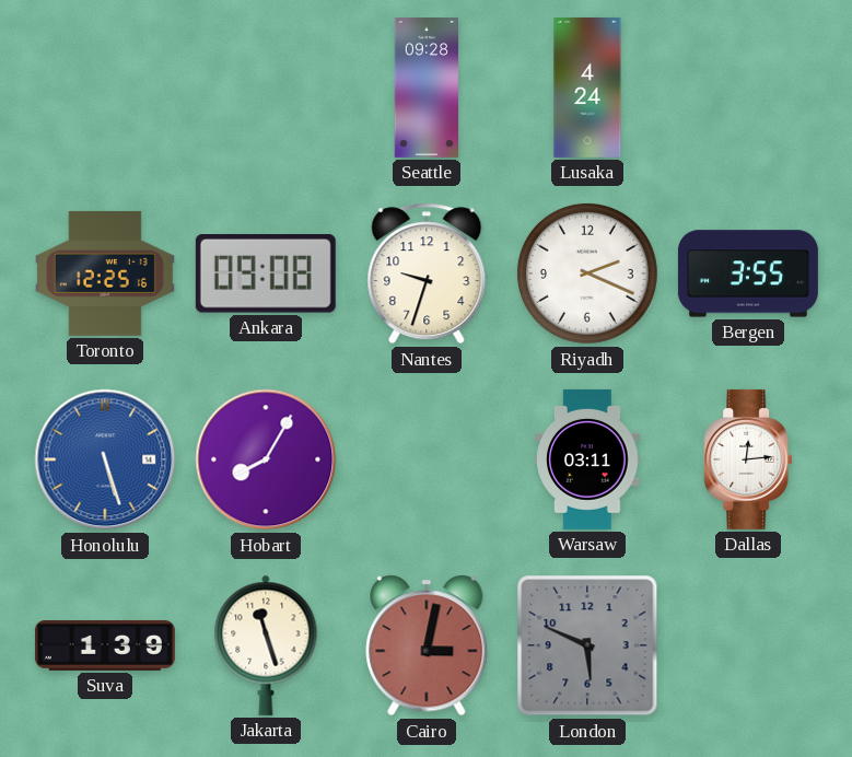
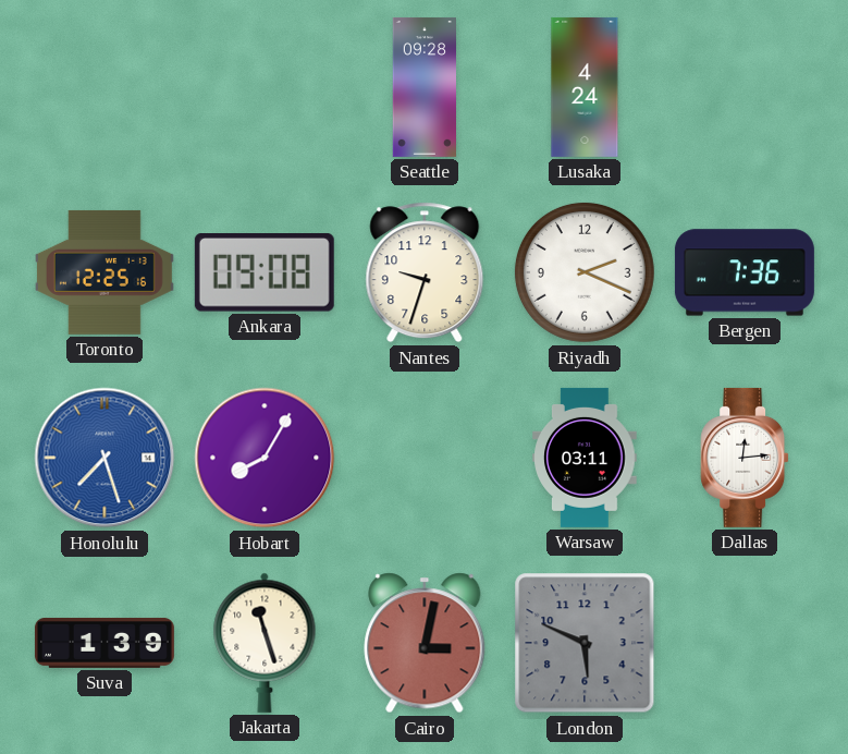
Bergen: 3:55 -> 7:36
Honolulu: 5:27 -> 7:27
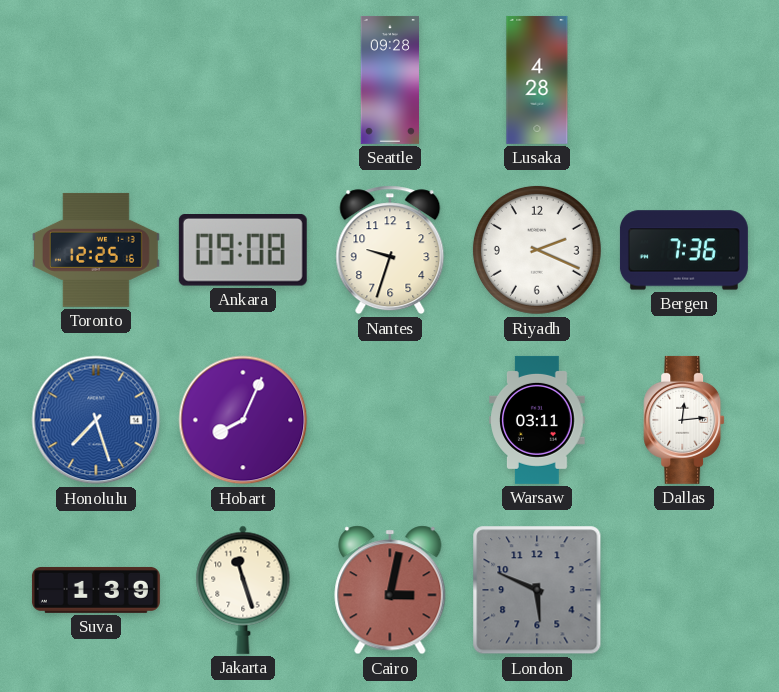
Lusaka: 4:24 -> 4:28
Hobart: 8:05 -> 8:04
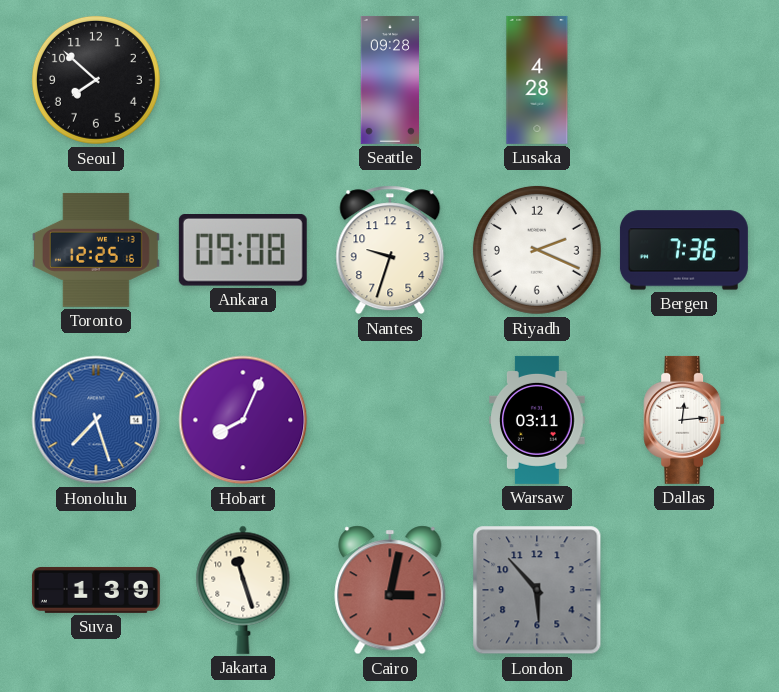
Seoul: none -> 7:52
London: 5:49 -> 5:53
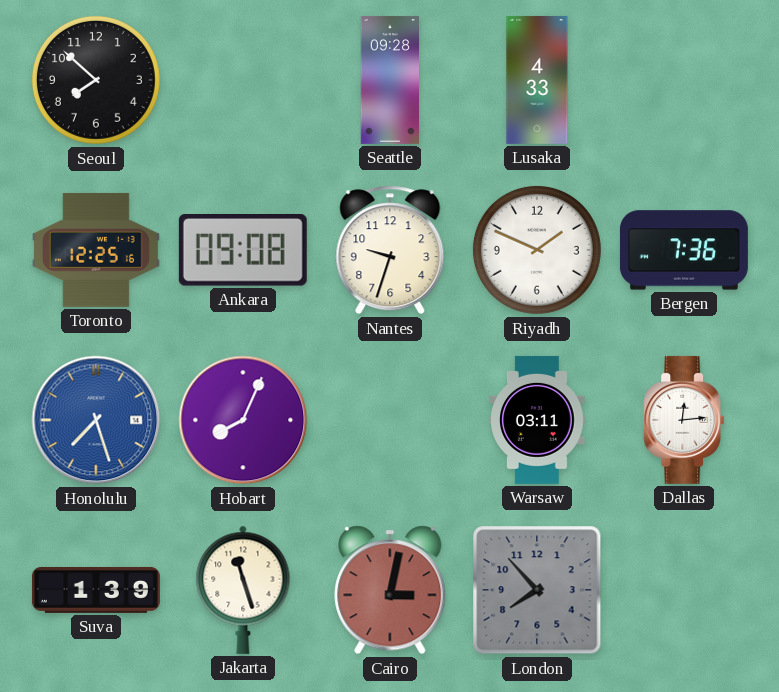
Lusaka: 4:28 -> 4:33
Riyadh: 2:19 -> 1:49
London: 5:53 -> 7:53
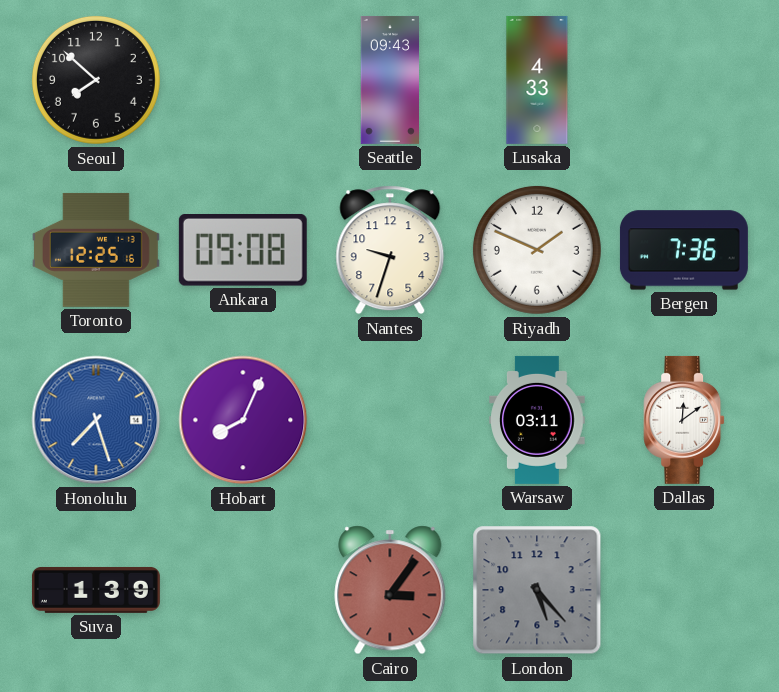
Seattle: 09:28 -> 09:43
Dallas: 12:14 -> 12:09
Jakarta: 11:27 -> none
Cairo: 3:02 -> 3:06
London: 7:53 -> 5:23
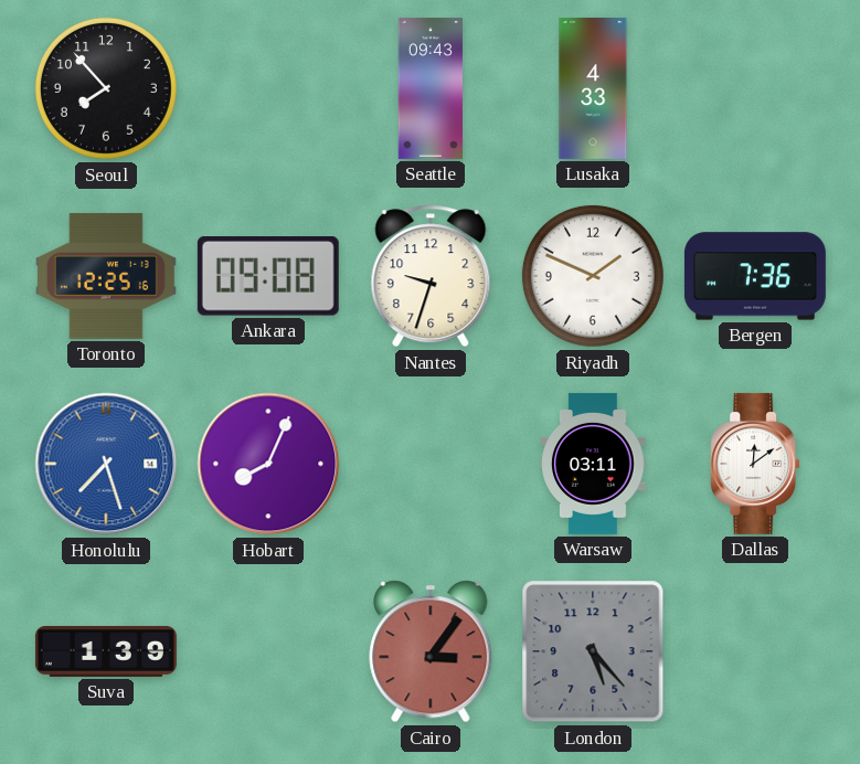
Seoul: 7:52 -> 7:53
